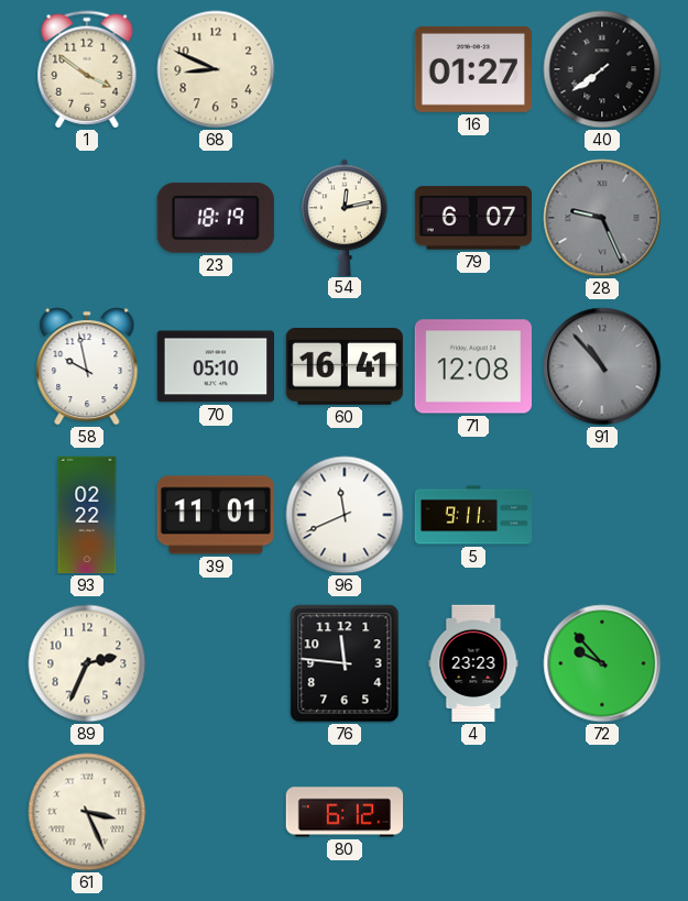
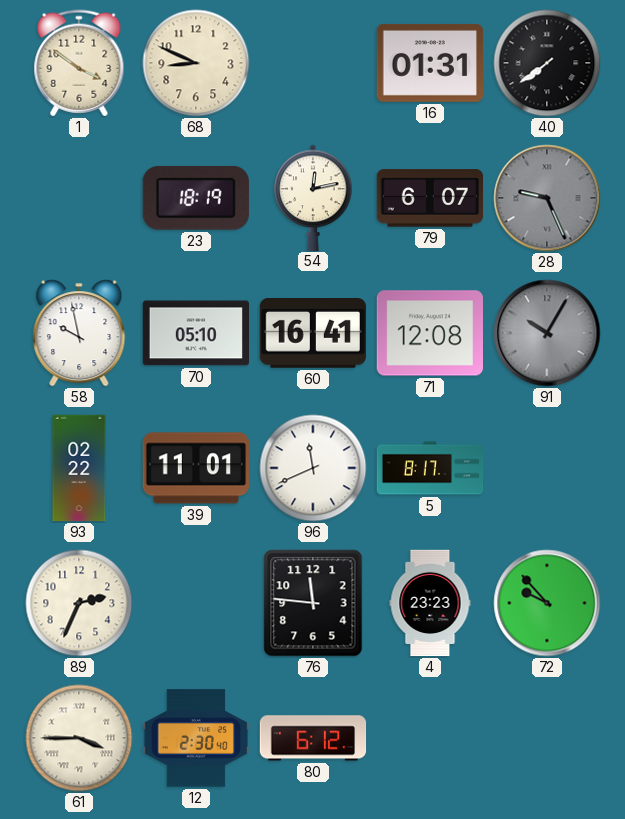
16: 01:27 -> 01:31
91: 10:53 -> 10:05
5: 9:11 -> 8:17
61: 3:26 -> 3:45
12: none -> 2:30
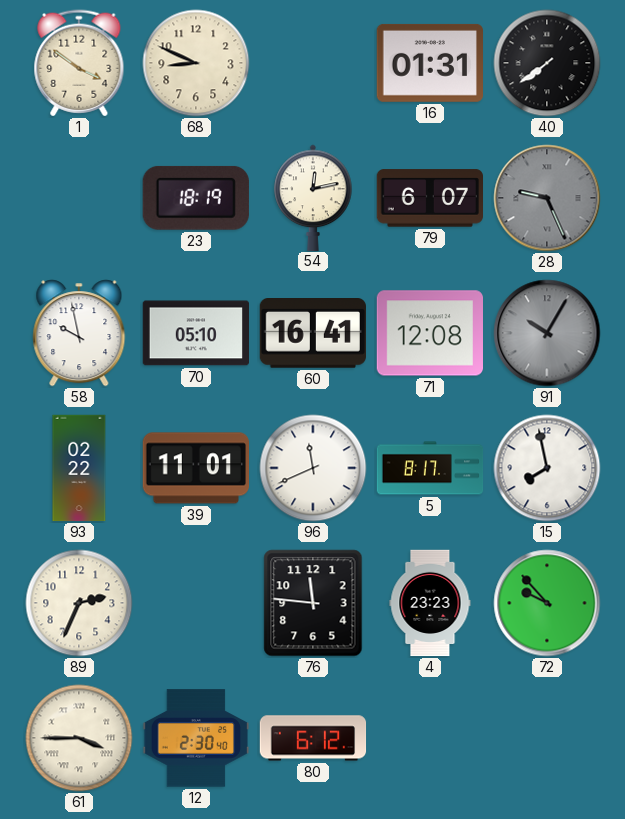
15: none -> 7:58
